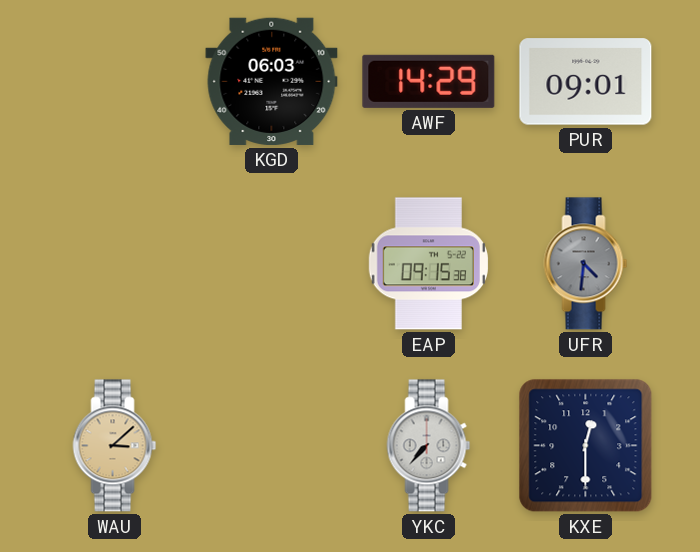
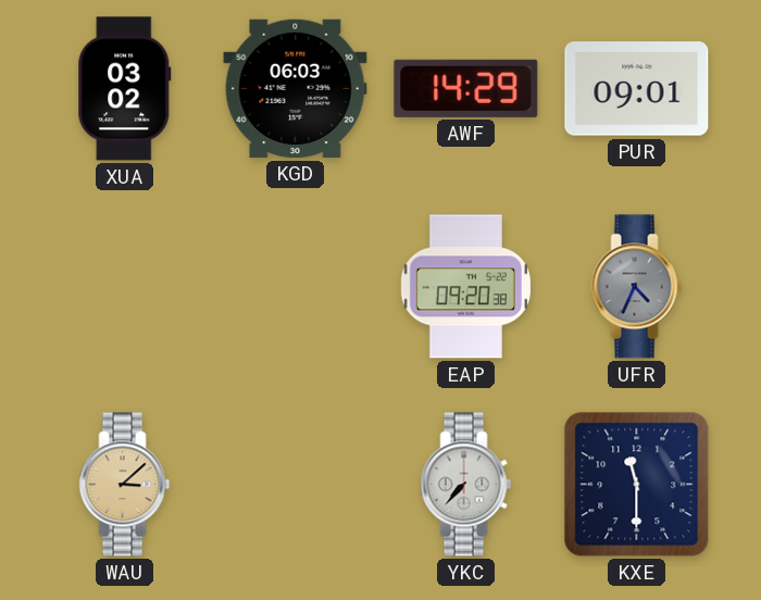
XUA: none -> 03:02
EAP: 09:15 -> 09:20
UFR: 4:31 -> 4:34
KXE: 12:30 -> 11:30
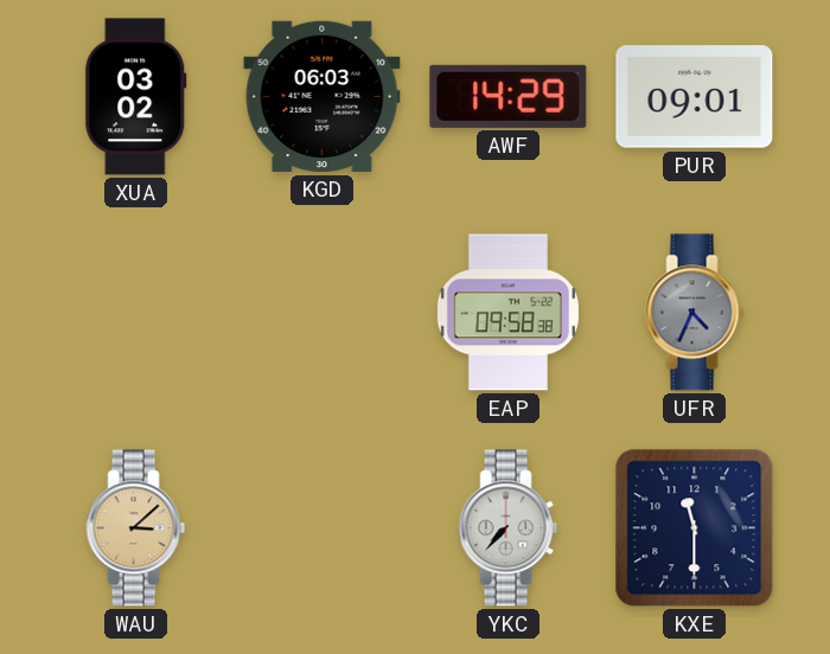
EAP: 09:20 -> 09:58
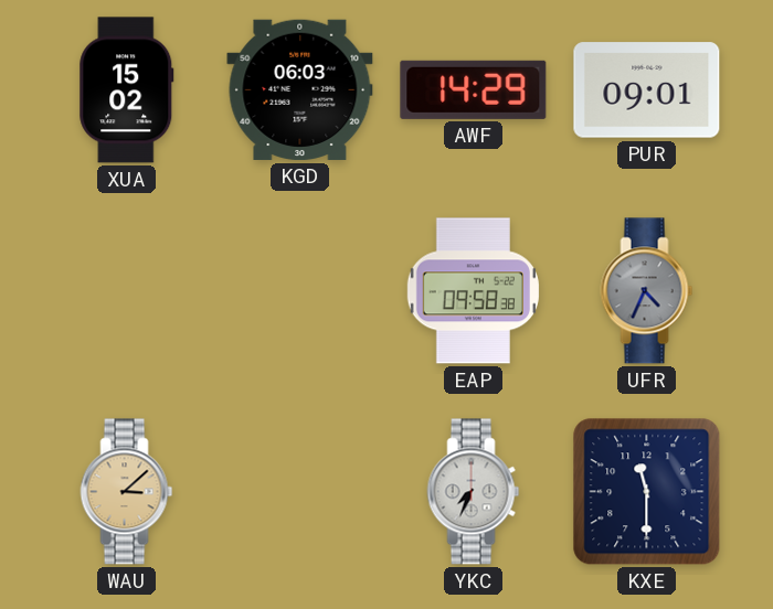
XUA: 03:02 -> 15:02
YKC: 7:37 -> 7:34
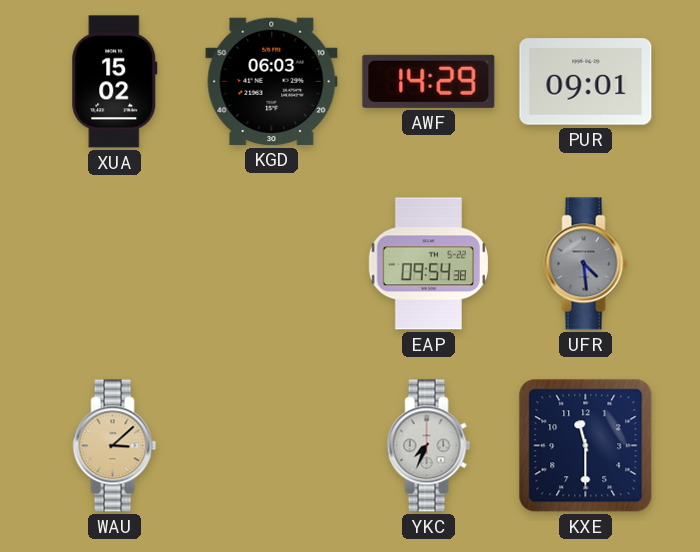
EAP: 09:58 -> 09:54
UFR: 4:34 -> 4:29
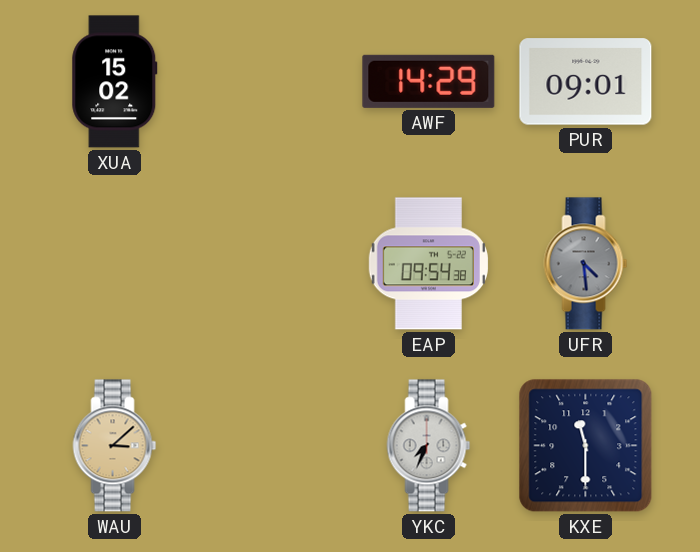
KGD: 06:03 -> none
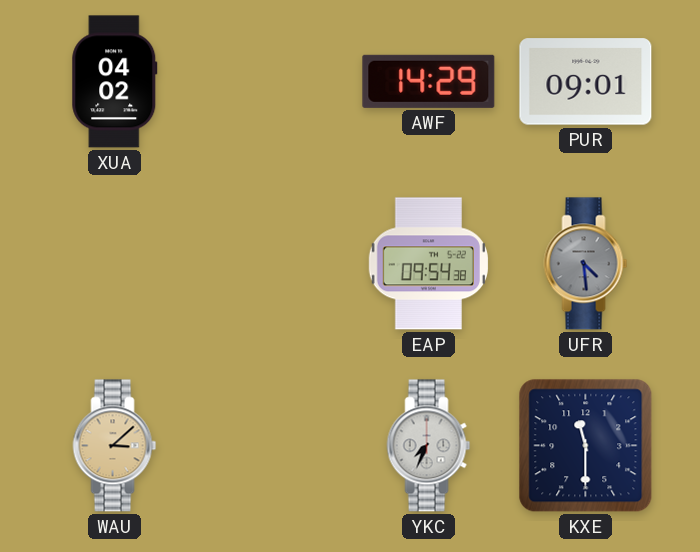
XUA: 15:02 -> 04:02
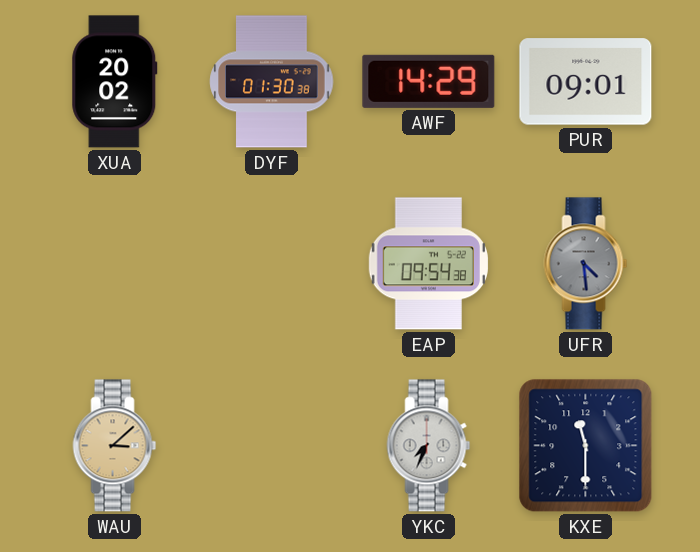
XUA: 04:02 -> 20:02
DYF: none -> 01:30
